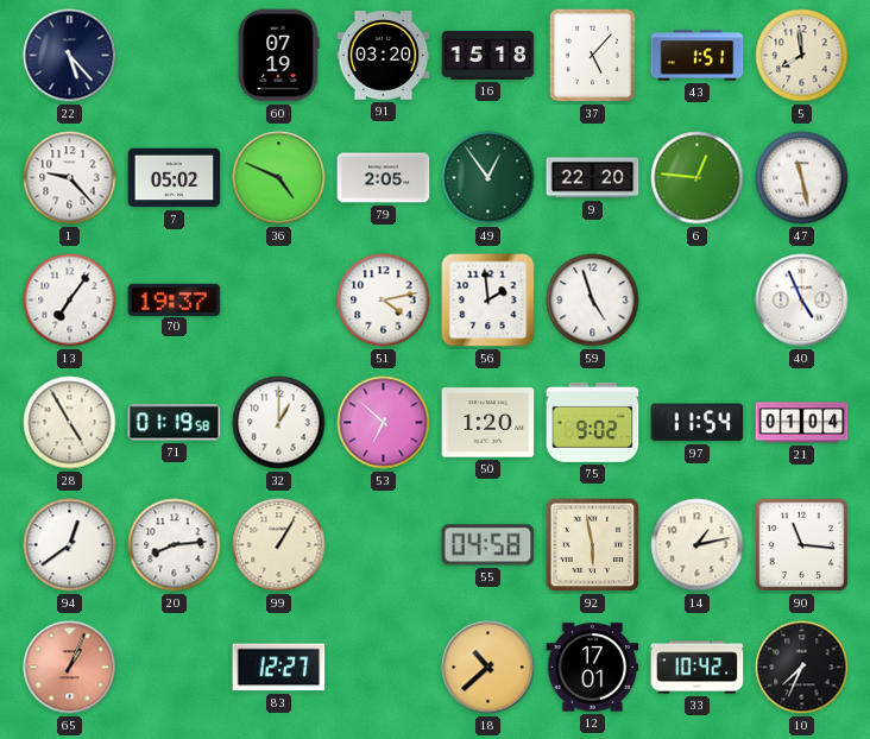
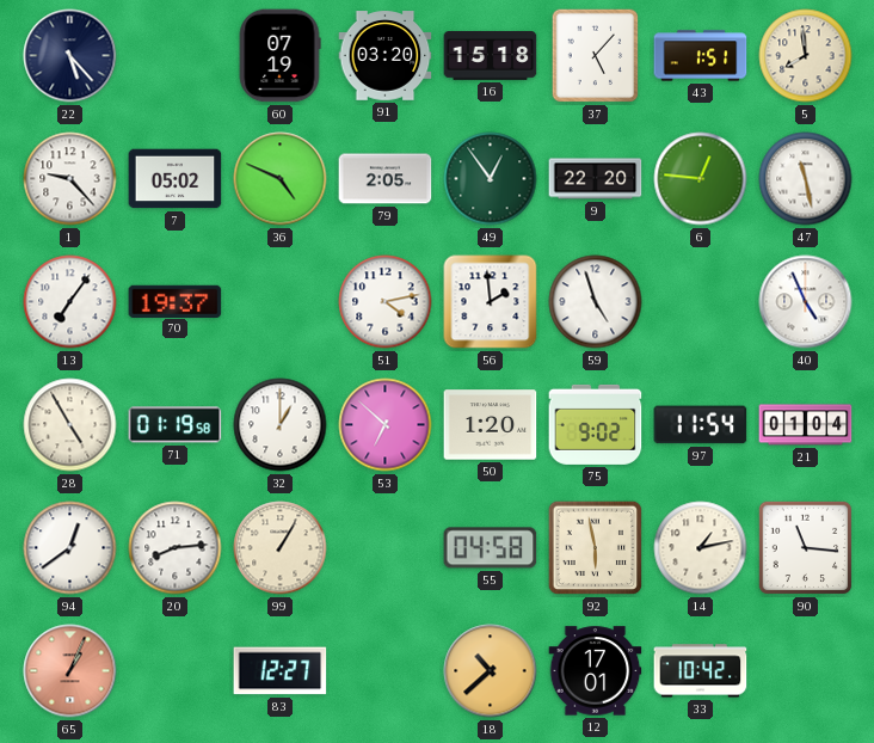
10: 7:34 -> none
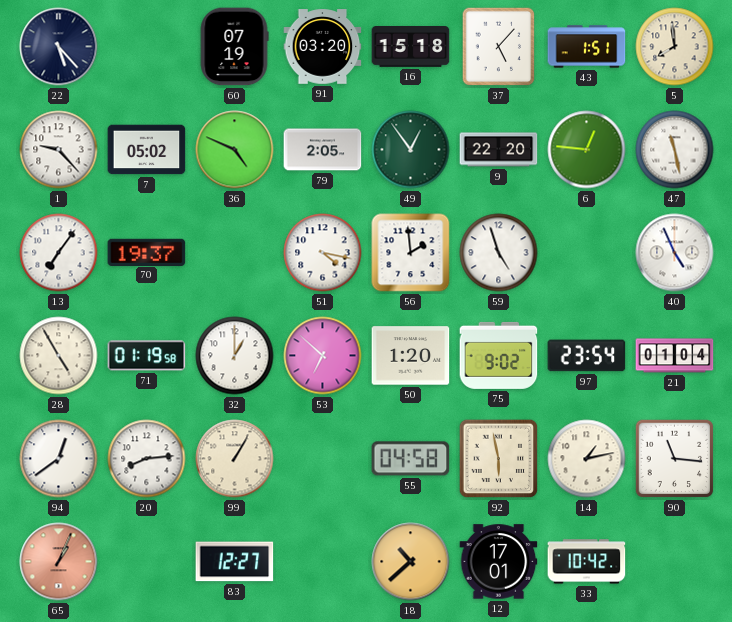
51: 4:13 -> 4:17
97: 11:54 -> 23:54
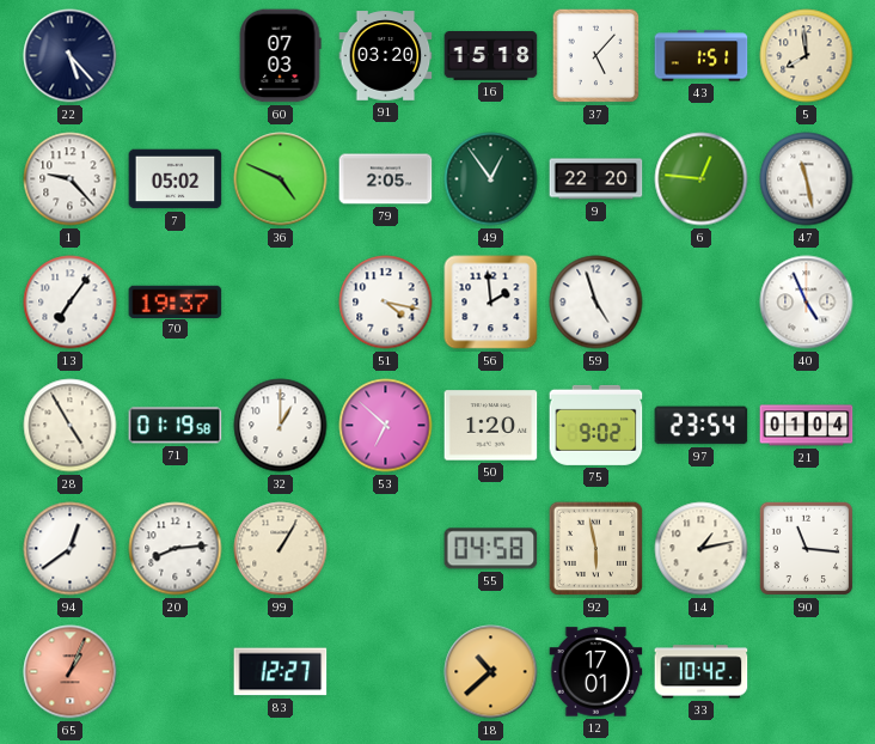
60: 07:19 -> 07:03
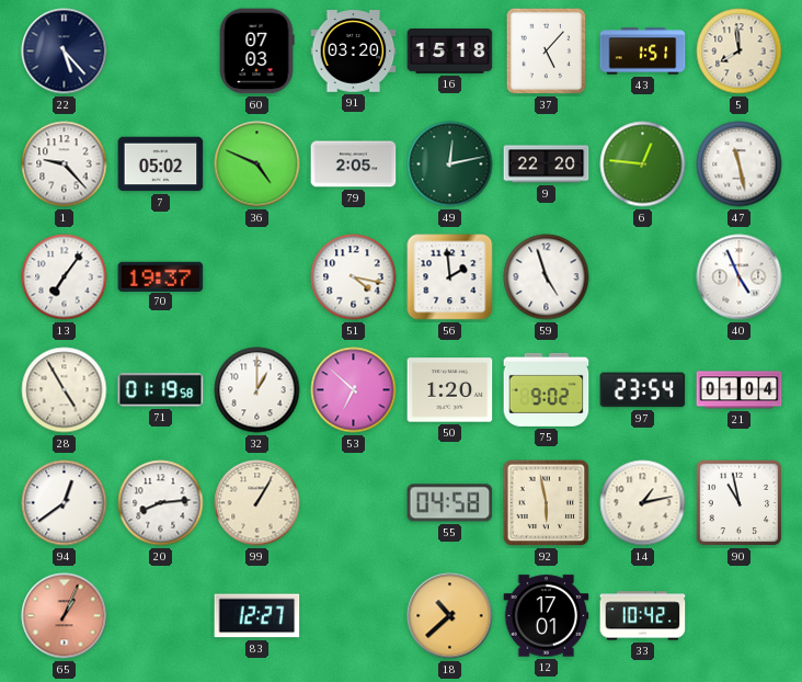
49: 12:54 -> 12:13
90: 11:16 -> 10:58
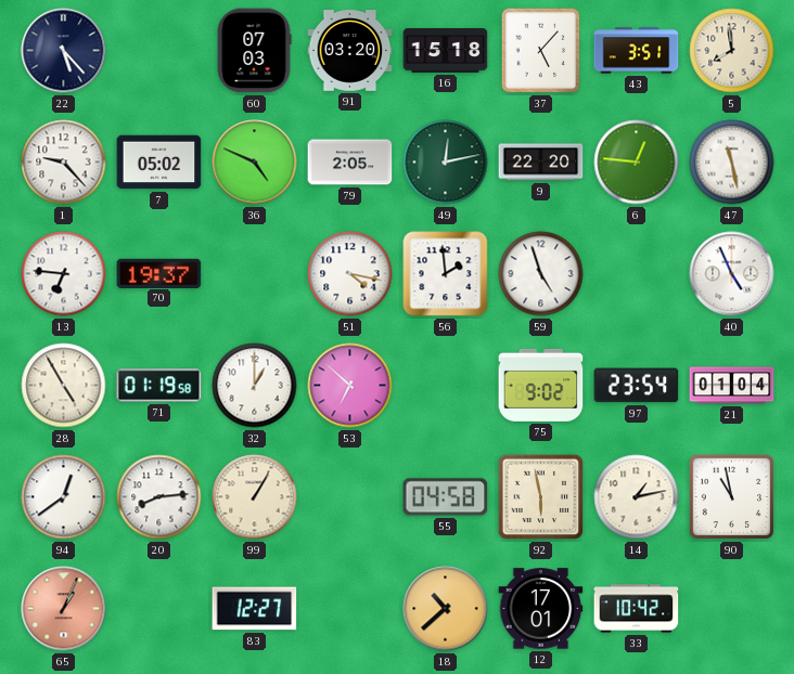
43: 1:51 -> 3:51
13: 7:06 -> 6:46
50: 1:20 -> none
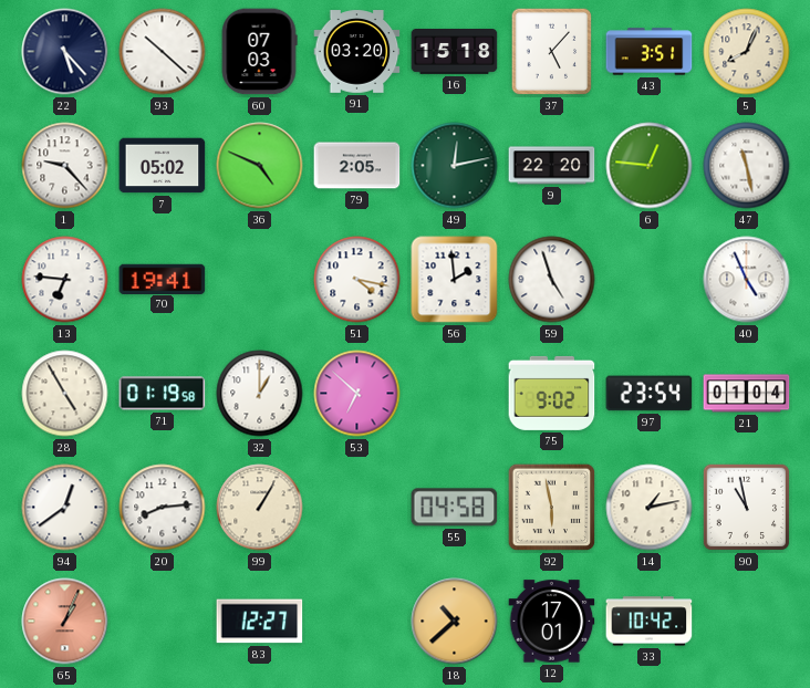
93: none -> 10:22
5: 7:59 -> 8:04
70: 19:37 -> 19:41
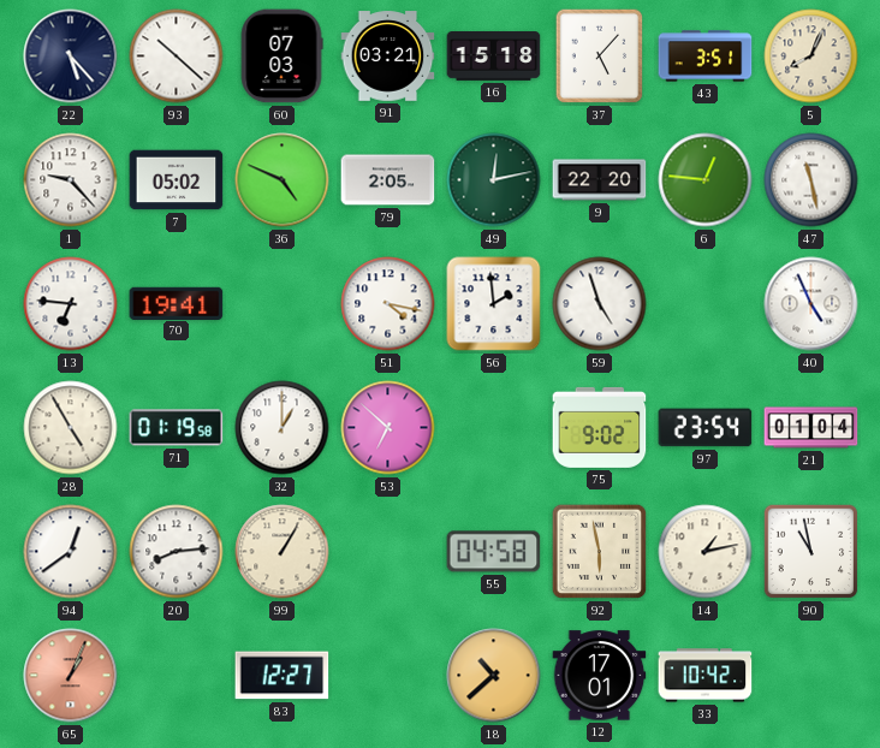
91: 03:20 -> 03:21
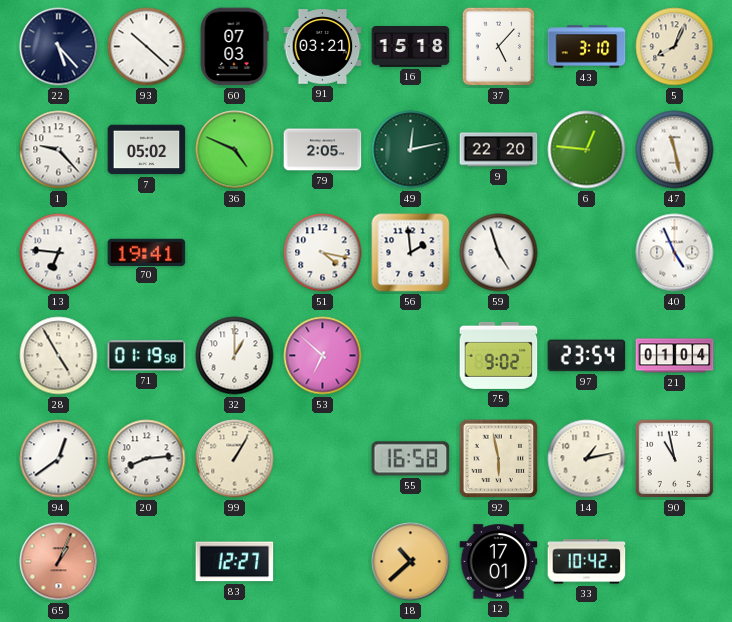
43: 3:51 -> 3:10
55: 04:58 -> 16:58
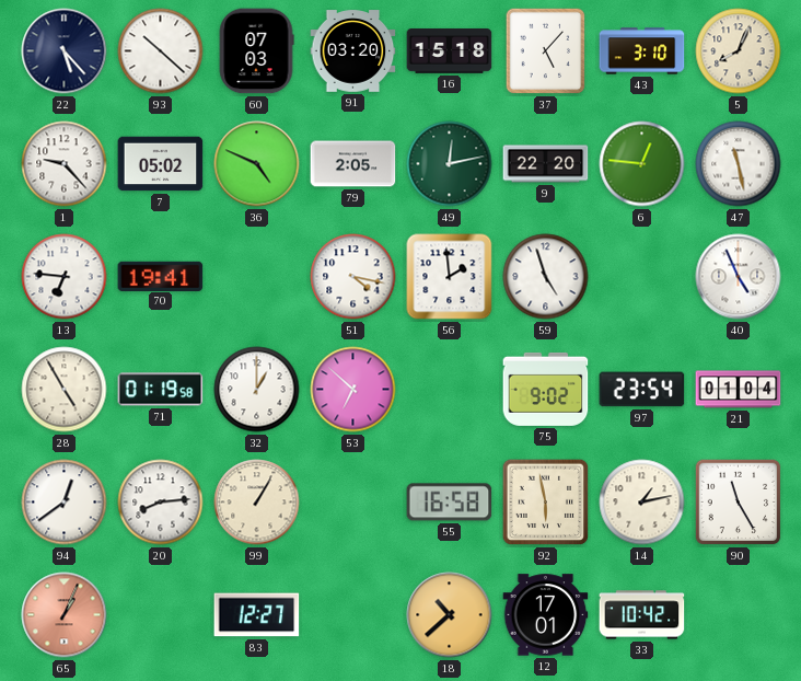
91: 03:21 -> 03:20
90: 10:58 -> 11:25
